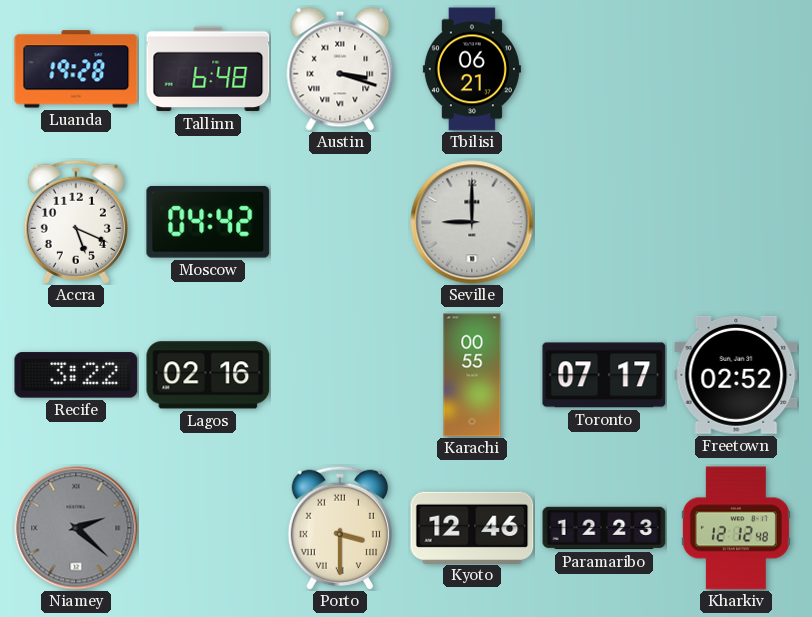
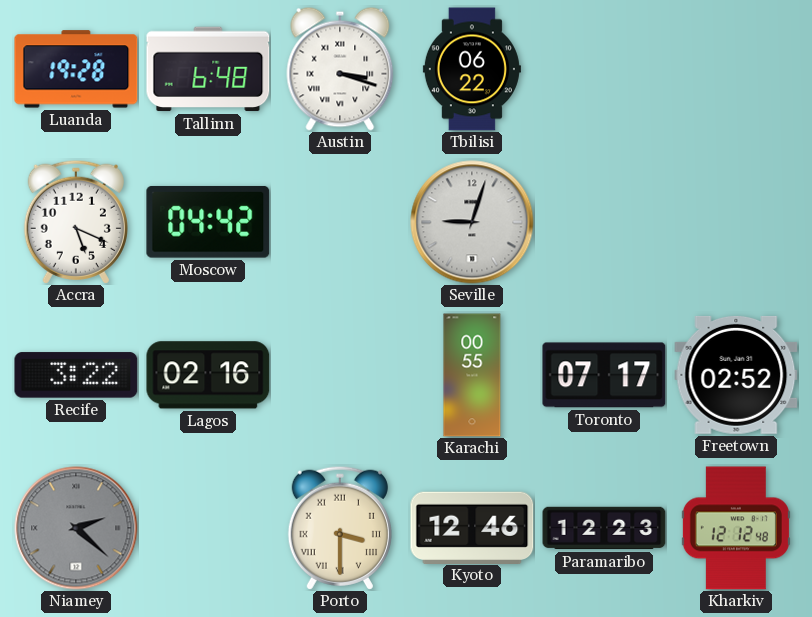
Tbilisi: 06:21 -> 06:22
Seville: 9:00 -> 9:03
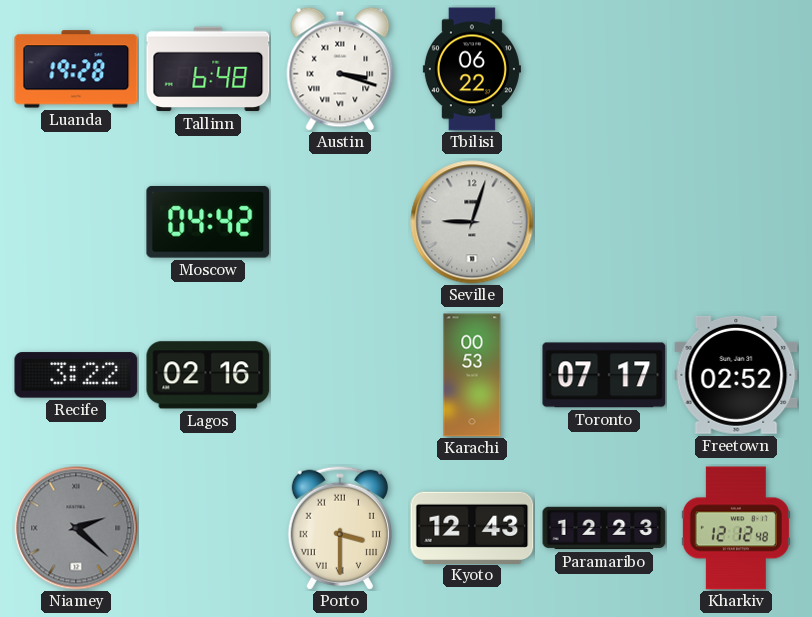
Accra: 5:19 -> none
Karachi: 00:55 -> 00:53
Kyoto: 12:46 -> 12:43
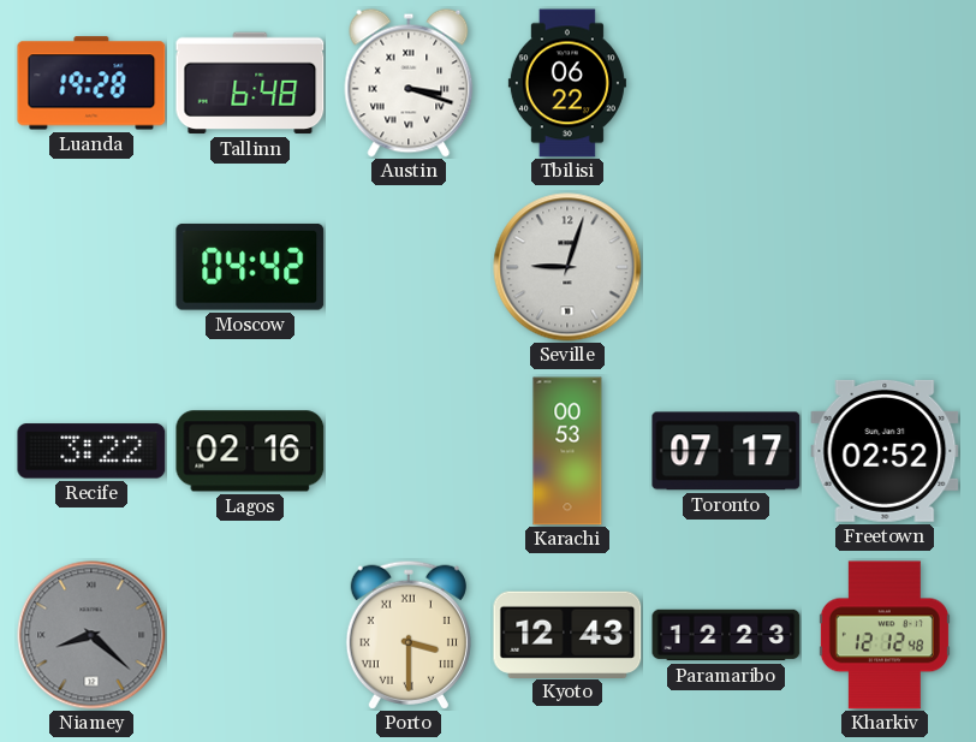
Niamey: 2:22 -> 8:22
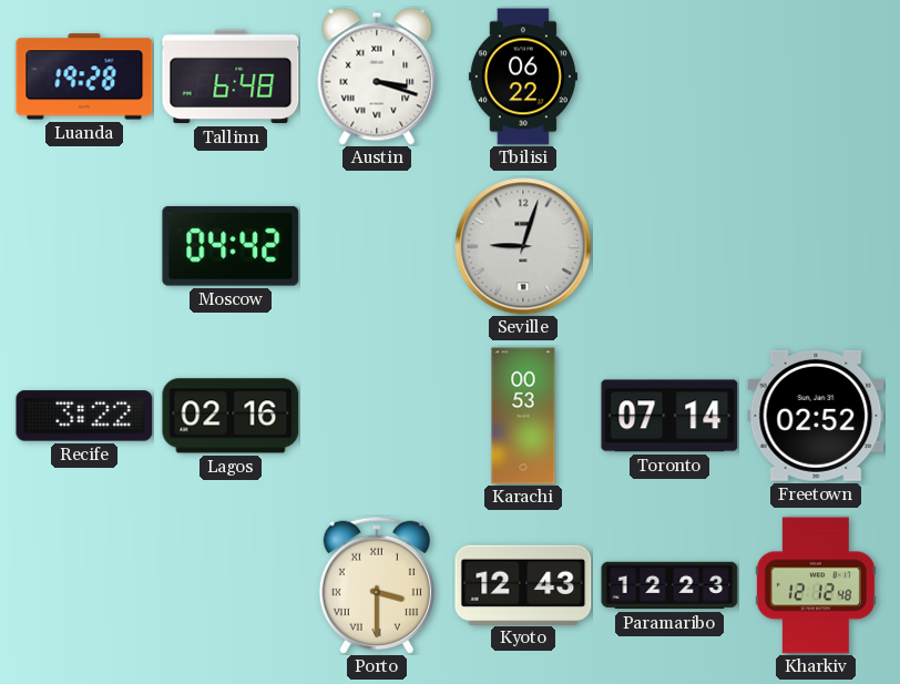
Toronto: 07:17 -> 07:14
Niamey: 8:22 -> none
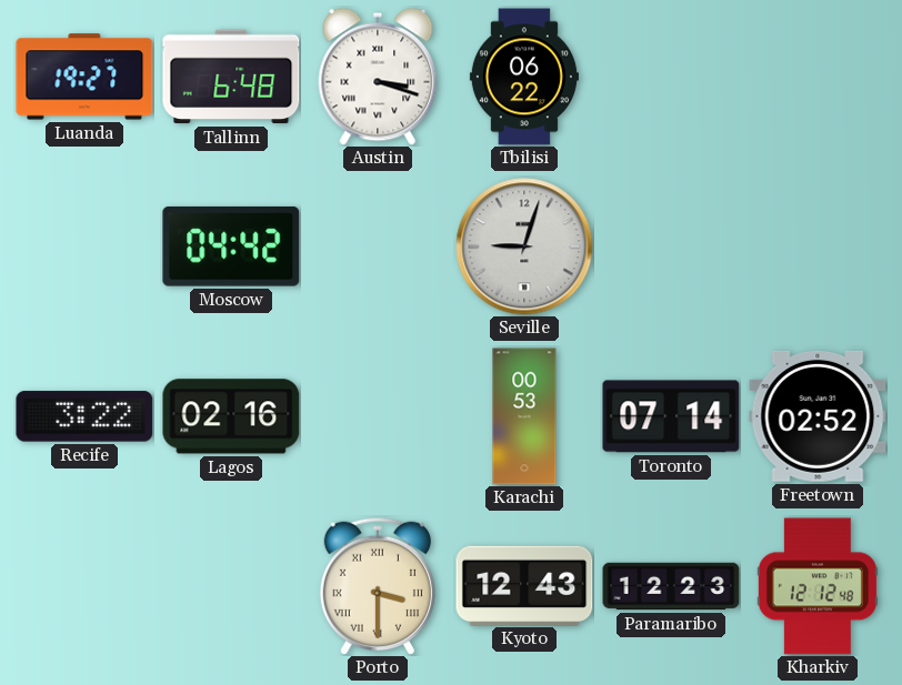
Luanda: 19:28 -> 19:27
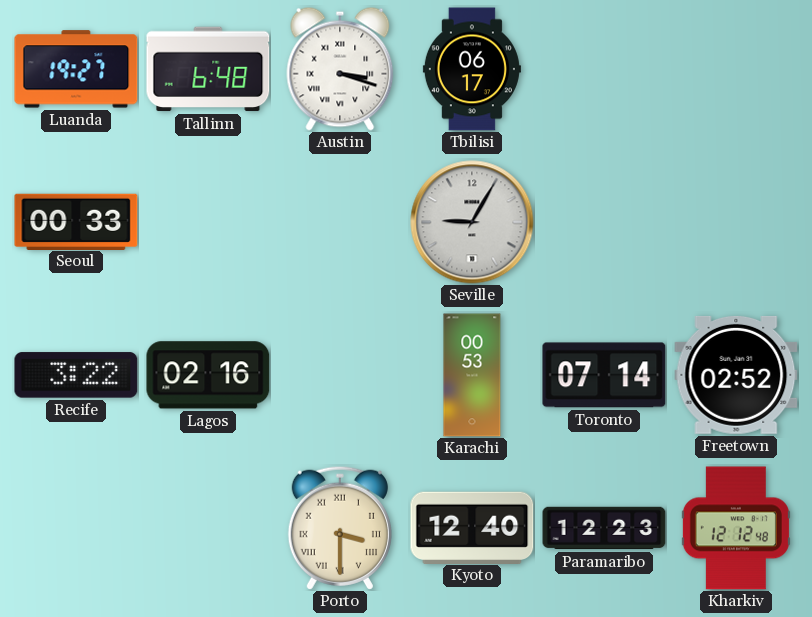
Tbilisi: 06:22 -> 06:17
Seoul: none -> 00:33
Moscow: 04:42 -> none
Seville: 9:03 -> 9:05
Kyoto: 12:43 -> 12:40
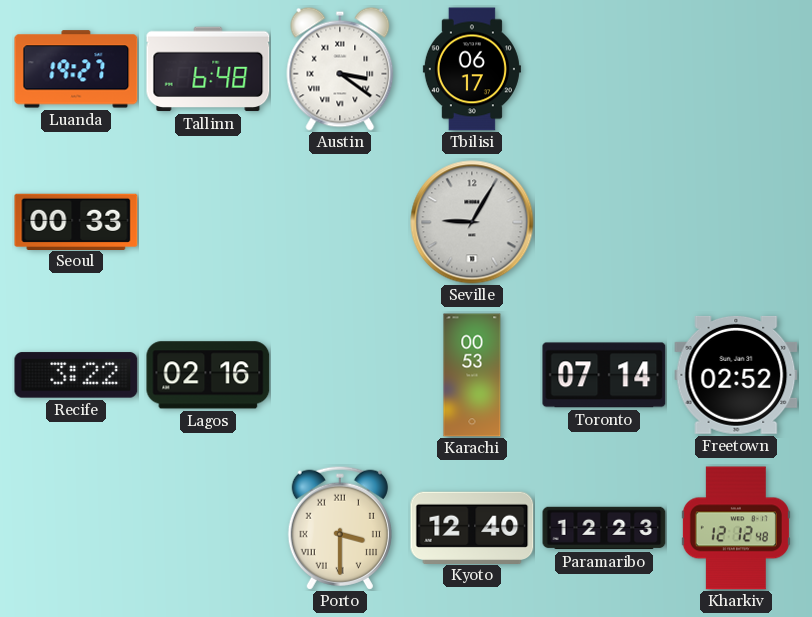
Austin: 3:18 -> 3:21
